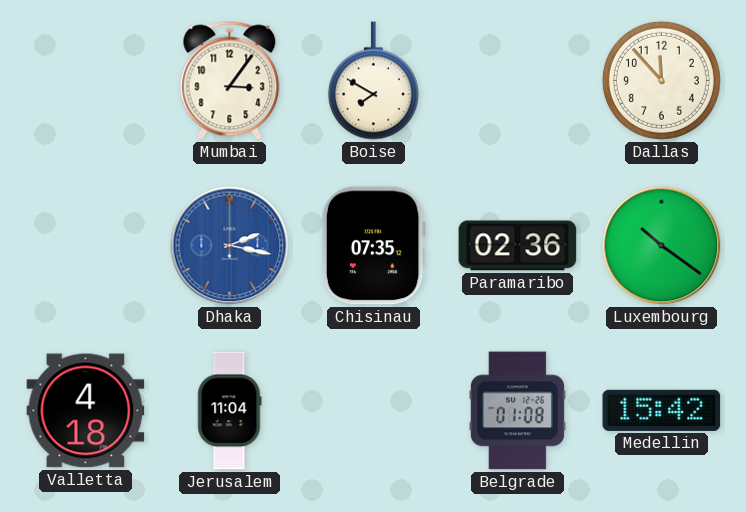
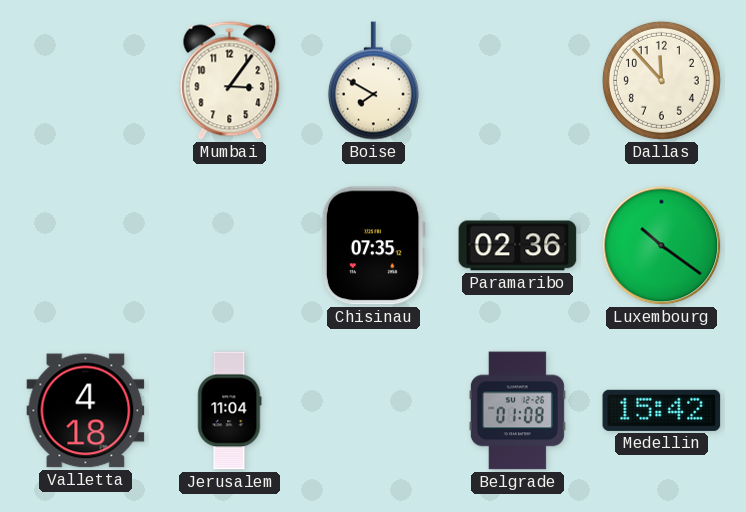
Dhaka: 2:17 -> none
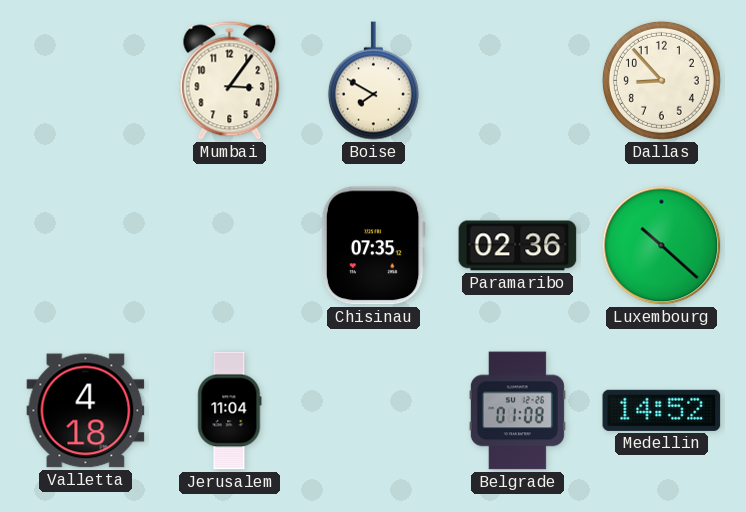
Dallas: 11:53 -> 8:53
Luxembourg: 10:21 -> 10:22
Medellin: 15:42 -> 14:52
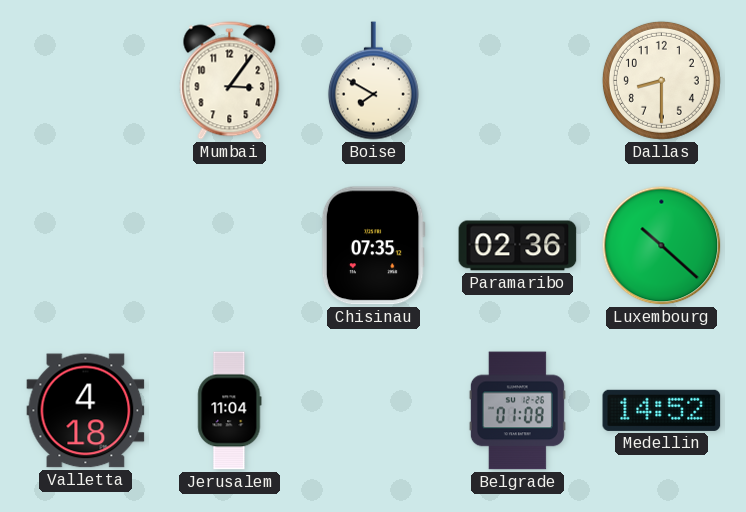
Dallas: 8:53 -> 8:30
